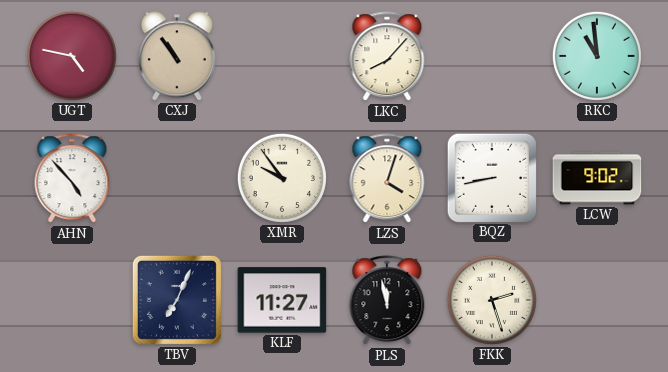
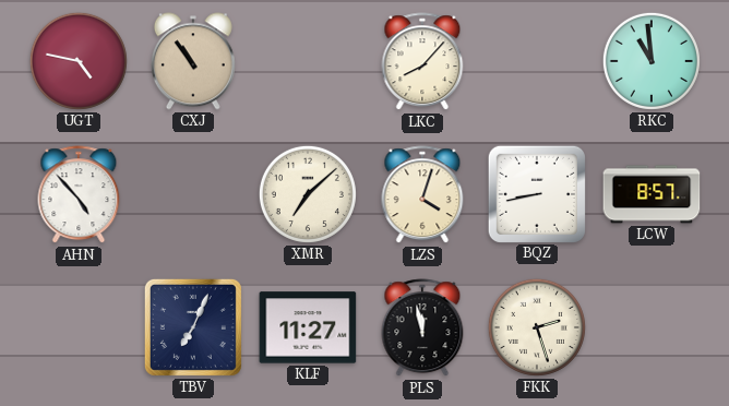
XMR: 9:54 -> 7:08
LCW: 9:02 -> 8:57
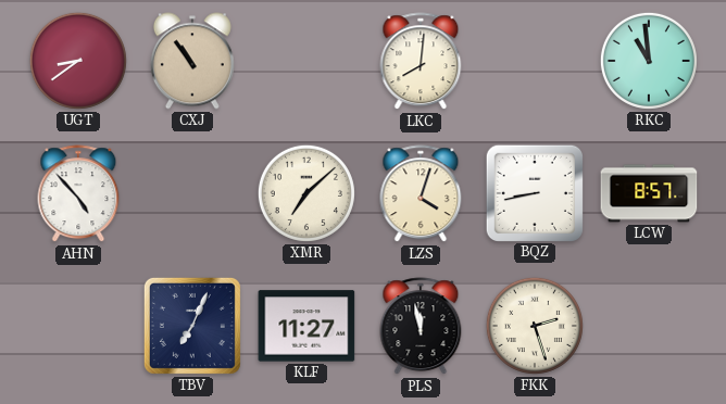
UGT: 4:47 -> 8:39
LKC: 8:07 -> 8:01
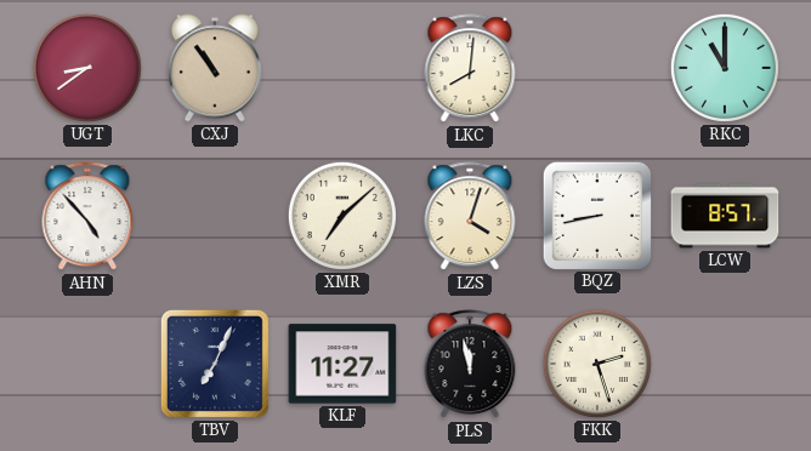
RKC: 10:59 -> 11:00
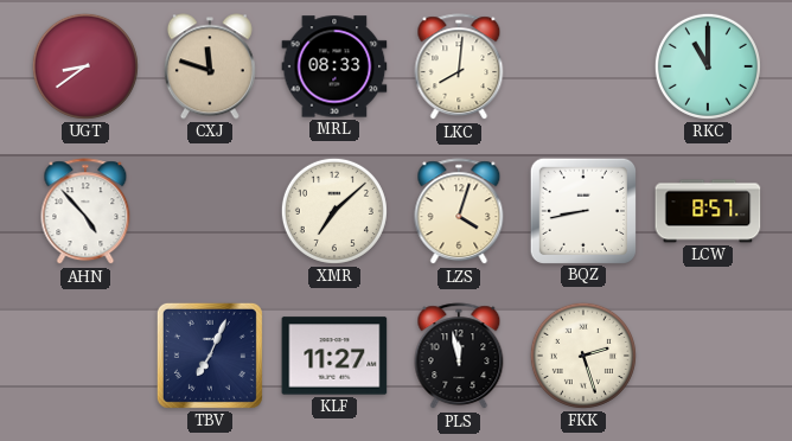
CXJ: 10:54 -> 11:48
MRL: none -> 08:33
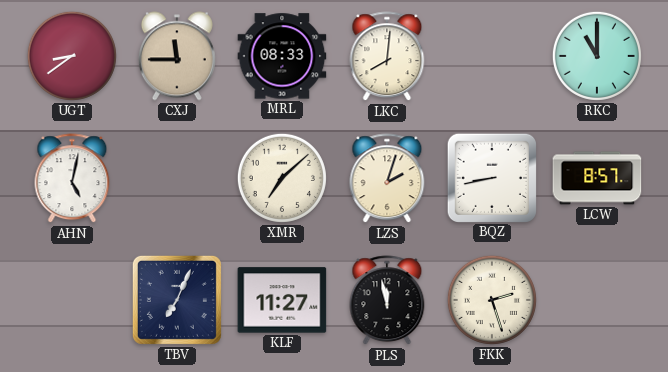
CXJ: 11:48 -> 11:45
AHN: 4:53 -> 5:02
LZS: 4:03 -> 2:03
